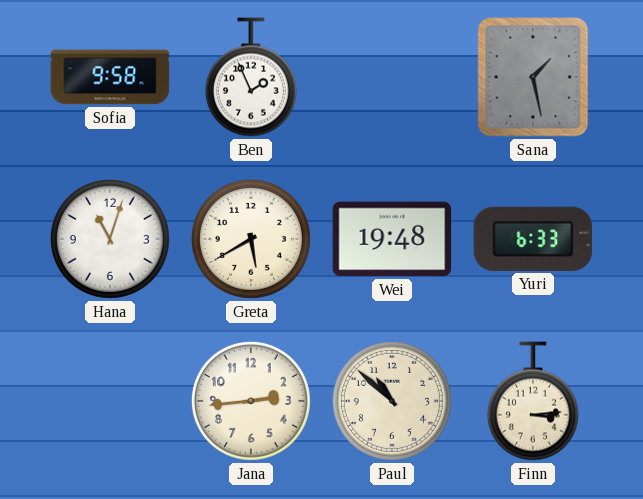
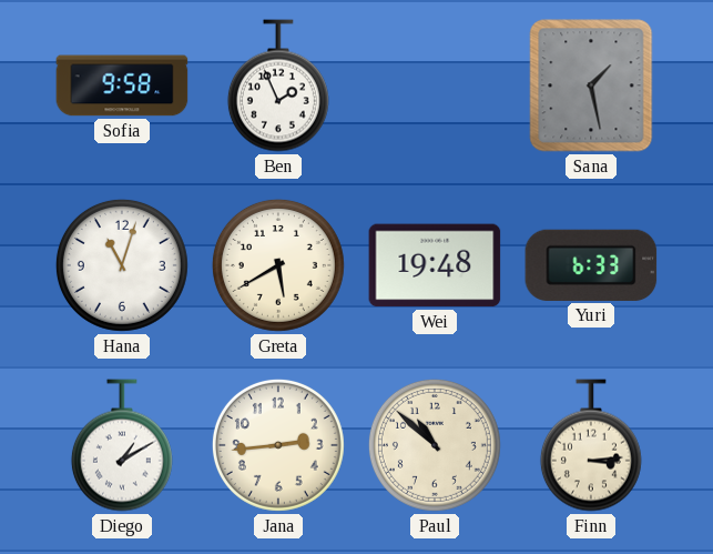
Diego: none -> 1:10
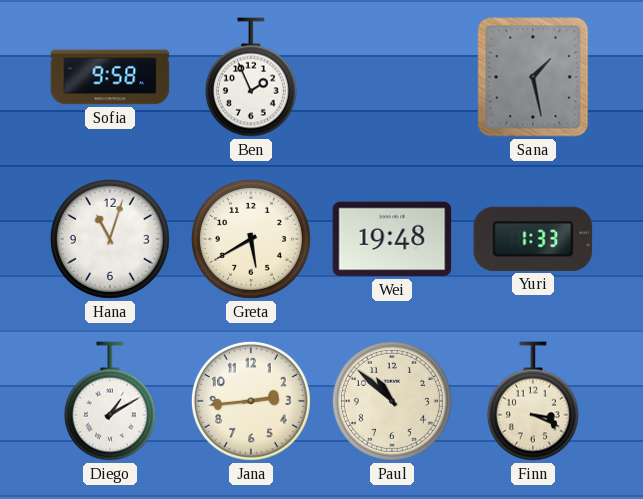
Yuri: 6:33 -> 1:33
Finn: 3:14 -> 3:19
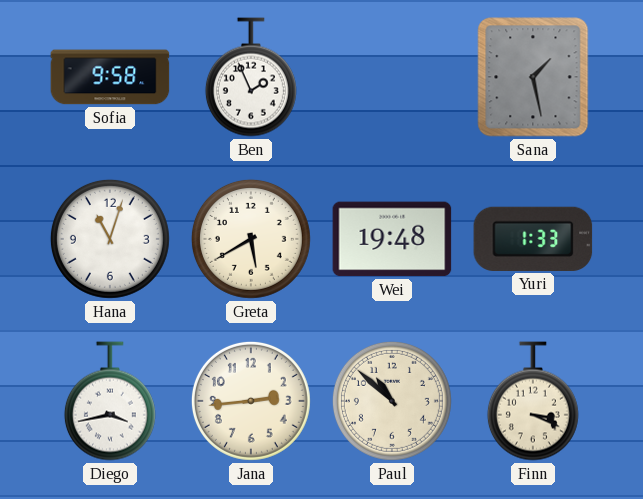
Diego: 1:10 -> 3:43
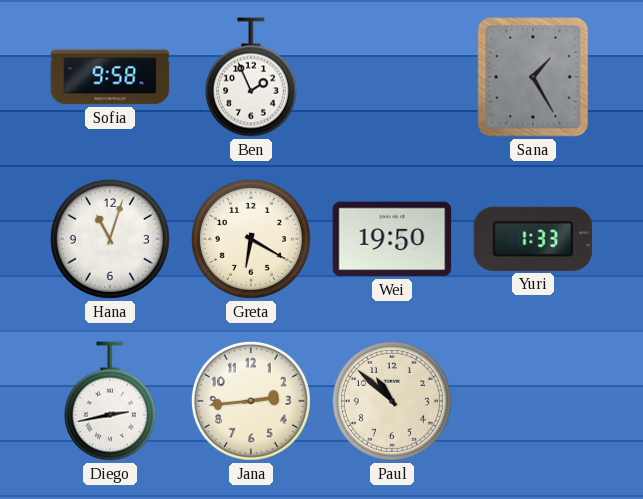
Sana: 1:28 -> 1:25
Greta: 5:40 -> 6:20
Wei: 19:48 -> 19:50
Diego: 3:43 -> 2:43
Finn: 3:19 -> none
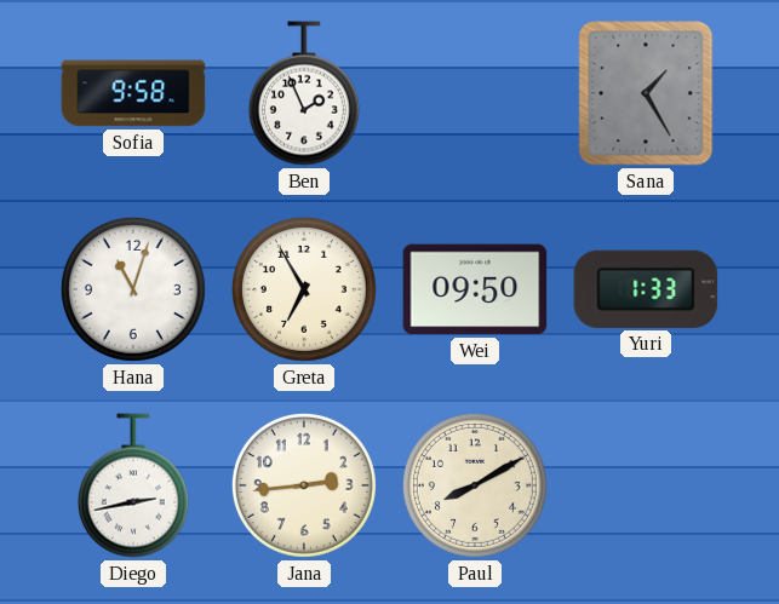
Greta: 6:20 -> 6:55
Wei: 19:50 -> 09:50
Paul: 10:52 -> 8:10
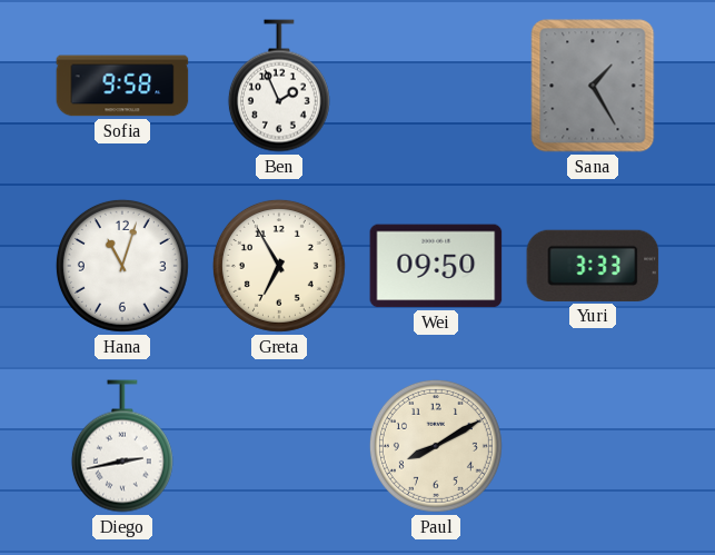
Yuri: 1:33 -> 3:33
Jana: 2:44 -> none
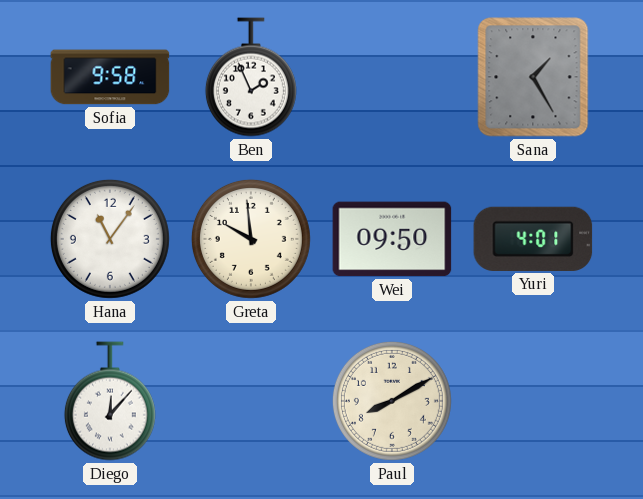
Hana: 11:03 -> 11:06
Greta: 6:55 -> 9:59
Yuri: 3:33 -> 4:01
Diego: 2:43 -> 12:07
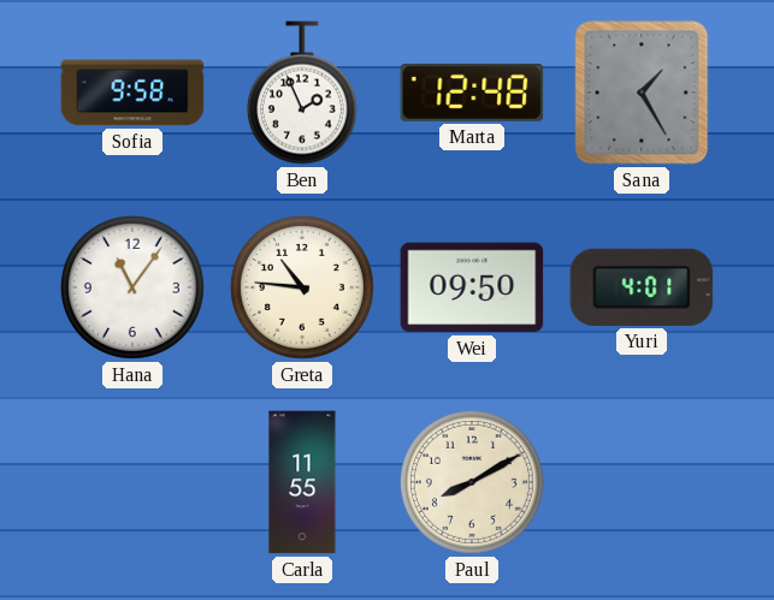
Marta: none -> 12:48
Greta: 9:59 -> 10:46
Diego: 12:07 -> none
Carla: none -> 11:55
